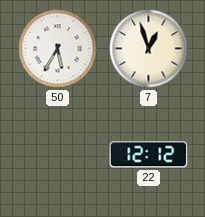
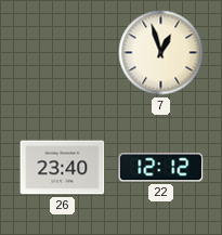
50: 5:35 -> none
26: none -> 23:40
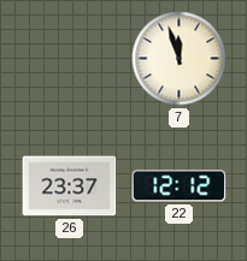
7: 12:57 -> 11:57
26: 23:40 -> 23:37
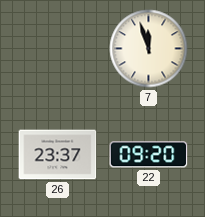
22: 12:12 -> 09:20
